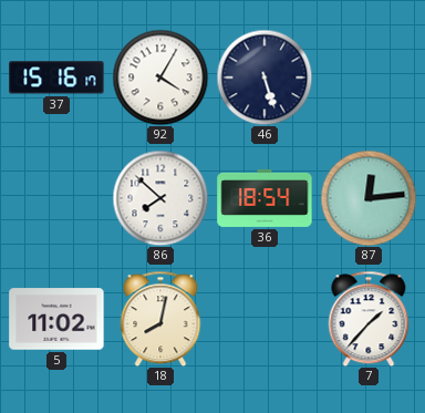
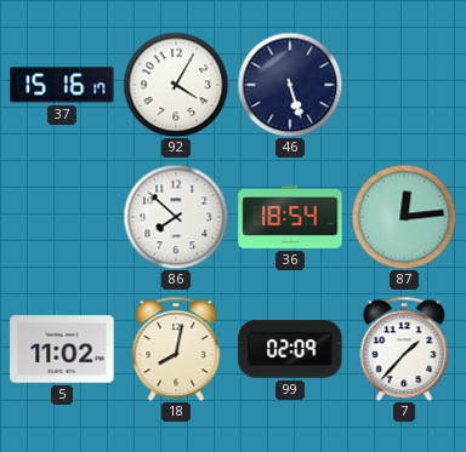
99: none -> 02:09
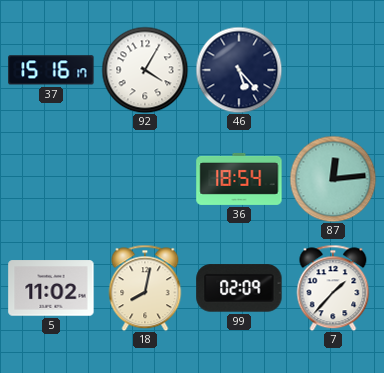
46: 5:27 -> 5:23
86: 7:52 -> none
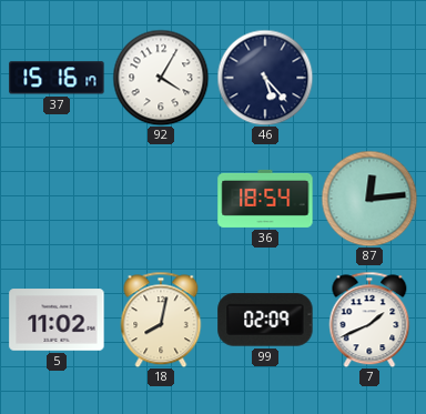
7: 1:37 -> 1:41
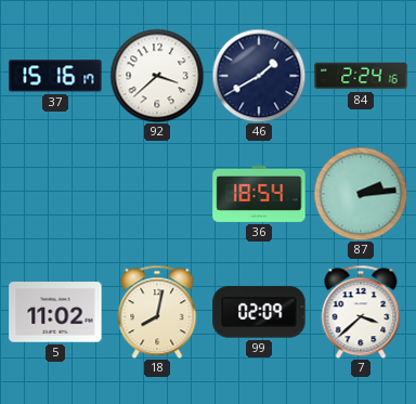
92: 4:05 -> 3:38
46: 5:23 -> 1:40
84: none -> 2:24
87: 12:14 -> 2:14
7: 1:41 -> 3:38
